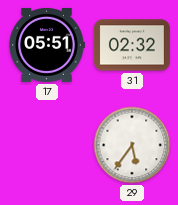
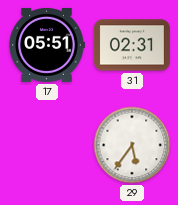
31: 02:32 -> 02:31
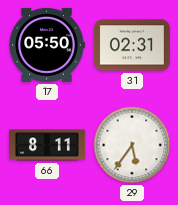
17: 05:51 -> 05:50
66: none -> 8:11
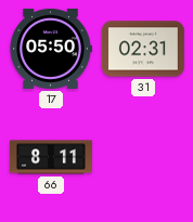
29: 5:36 -> none
